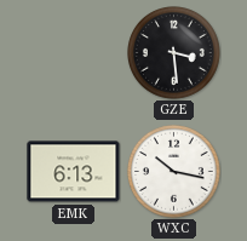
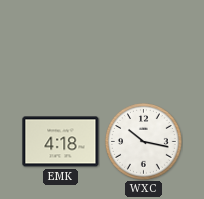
GZE: 3:29 -> none
EMK: 6:13 -> 4:18
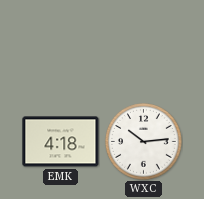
WXC: 10:17 -> 10:14
